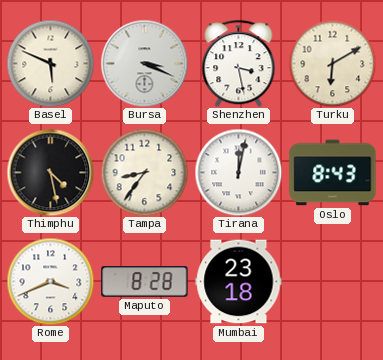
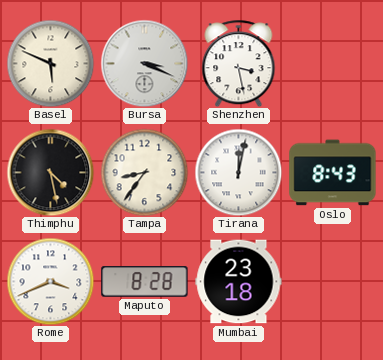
Turku: 6:10 -> none
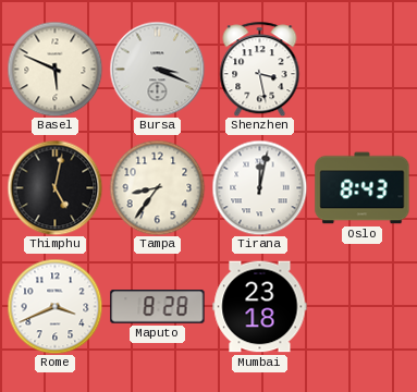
Thimphu: 4:28 -> 5:02
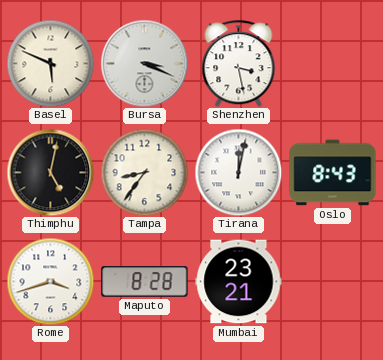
Rome: 3:41 -> 3:42
Mumbai: 23:18 -> 23:21
